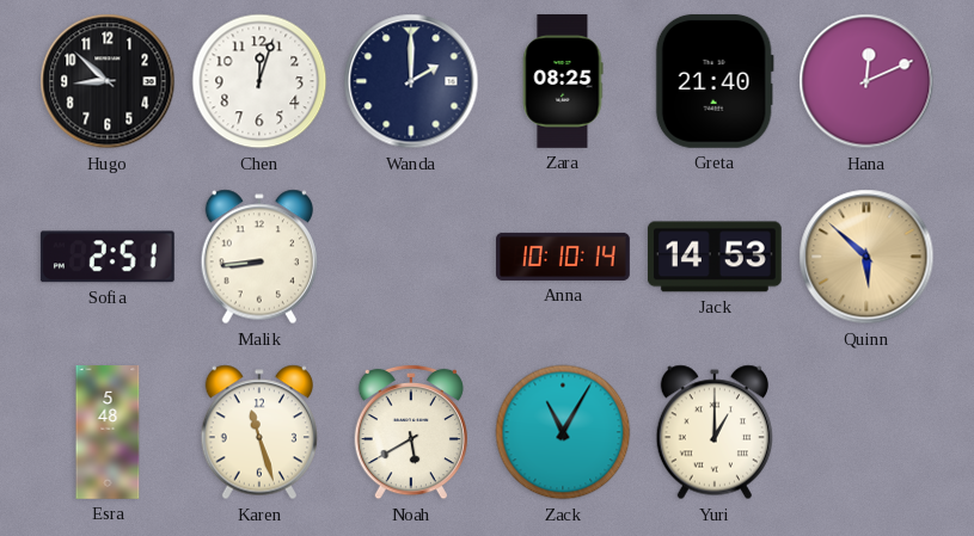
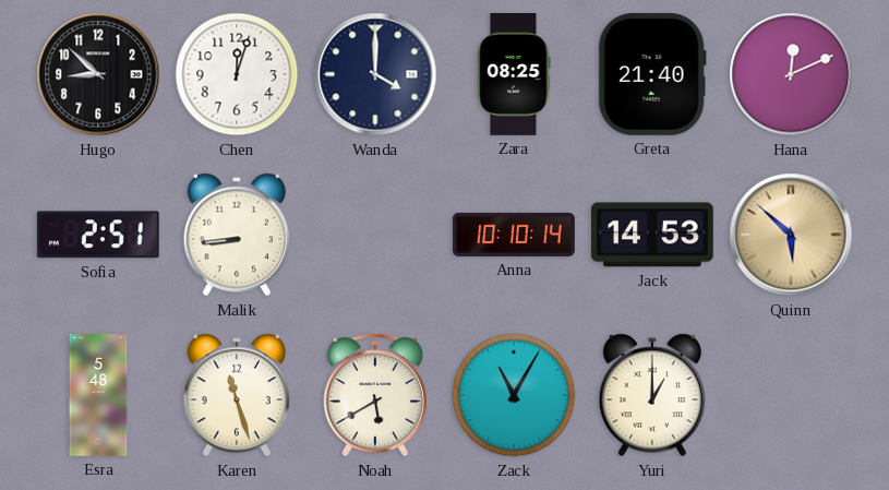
Wanda: 2:00 -> 4:00
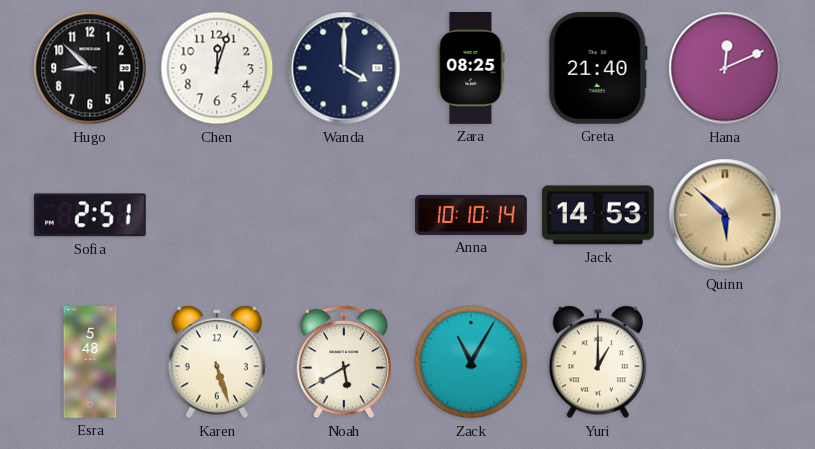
Malik: 8:44 -> none
Karen: 11:27 -> 5:27
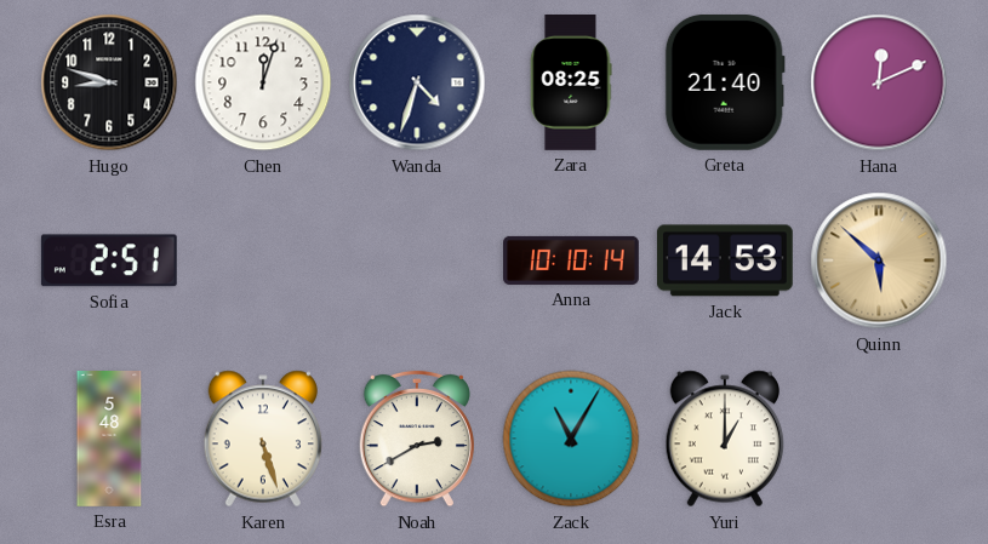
Hugo: 8:52 -> 8:48
Wanda: 4:00 -> 4:33
Noah: 5:40 -> 2:40
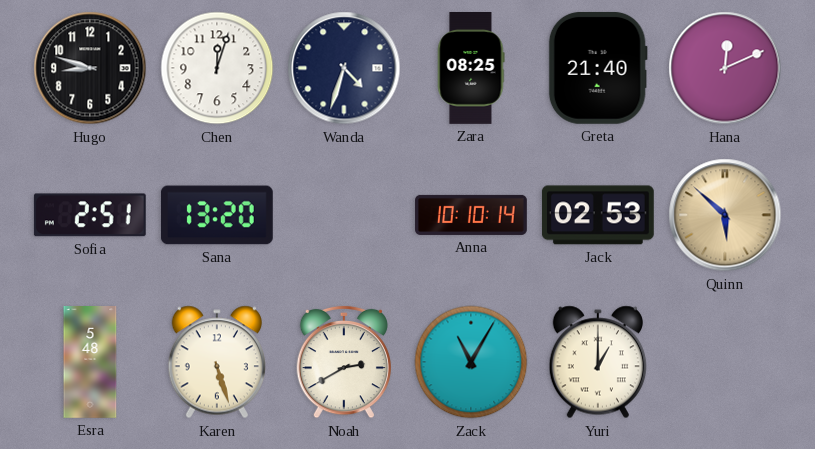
Sana: none -> 13:20
Jack: 14:53 -> 02:53
